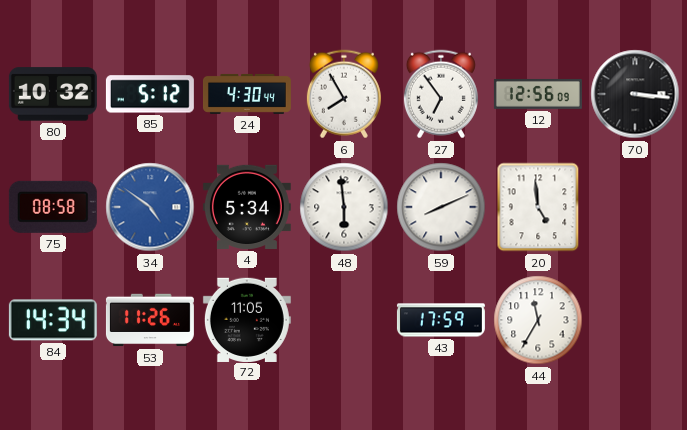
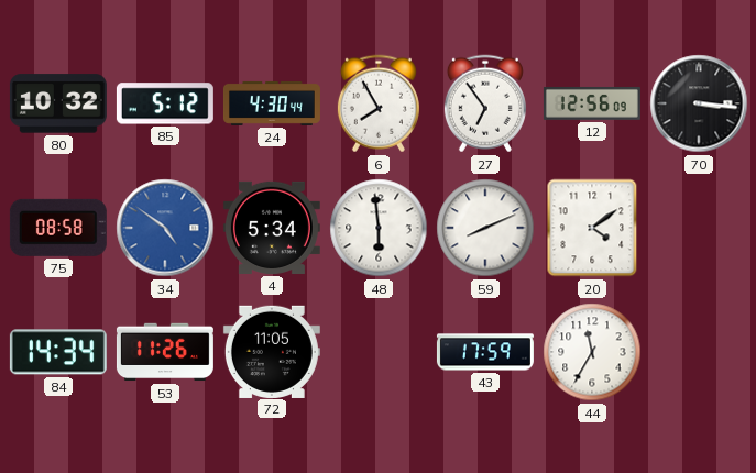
20: 4:59 -> 4:09
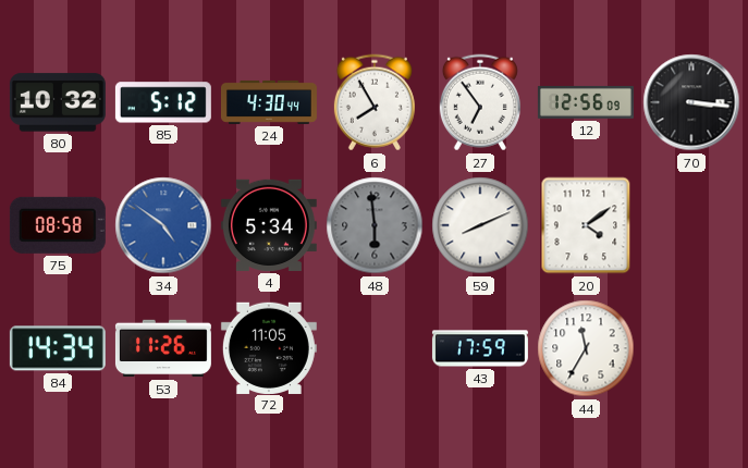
48 dial: white -> grey
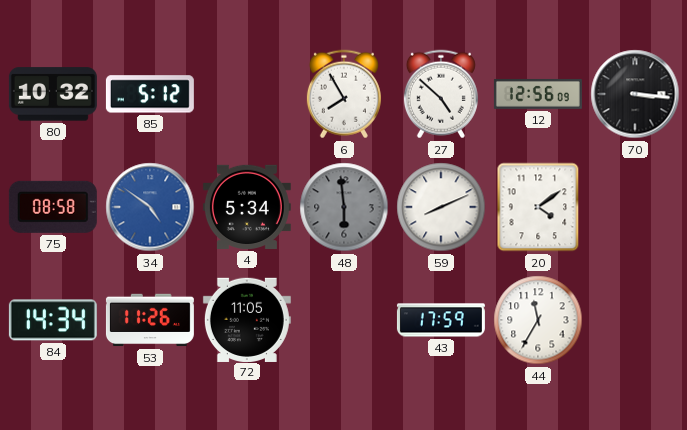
24: 4:30 -> none
27: 6:54 -> 4:52
